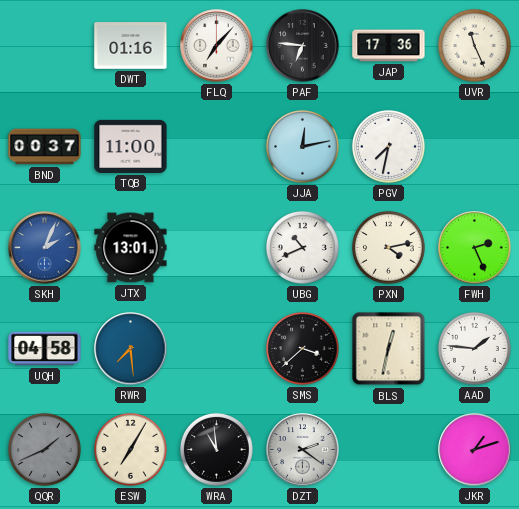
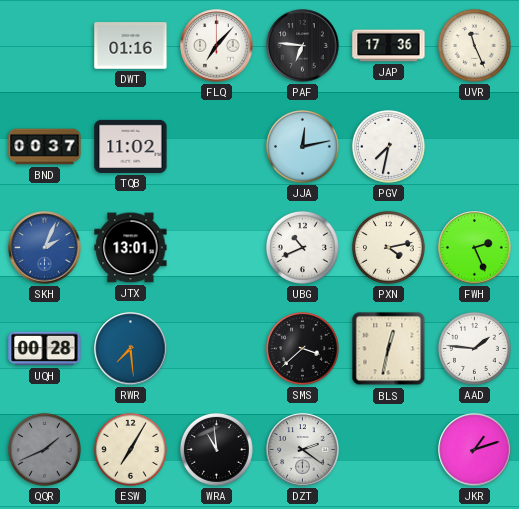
TQB: 11:00 -> 11:02
UQH: 04:58 -> 00:28
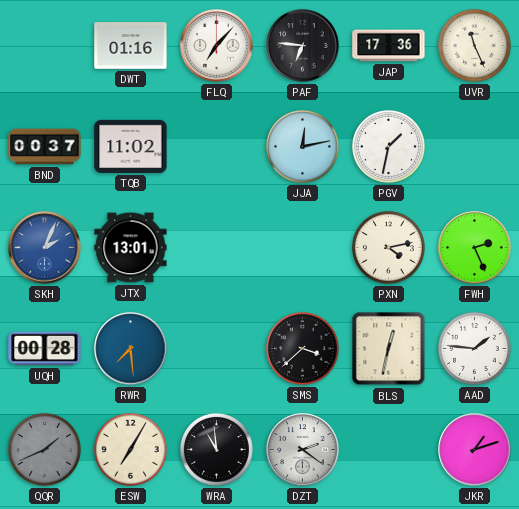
PGV: 7:32 -> 1:32
UBG: 10:41 -> none
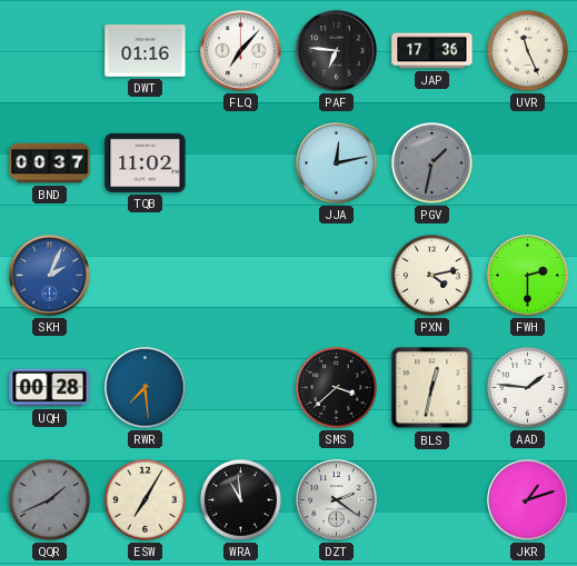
PGV dial: white -> grey
JTX: 13:01 -> none
FWH: 2:26 -> 2:30
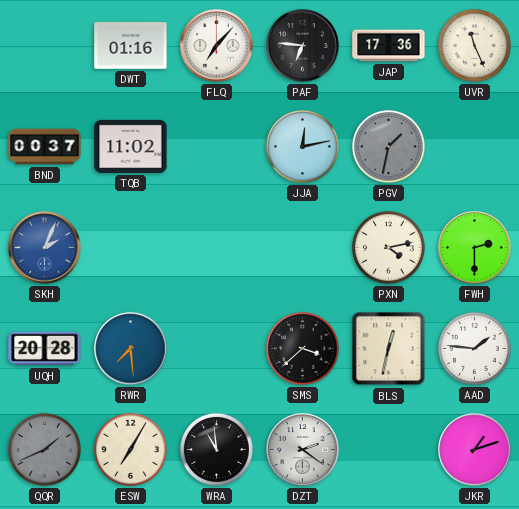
UQH: 00:28 -> 20:28
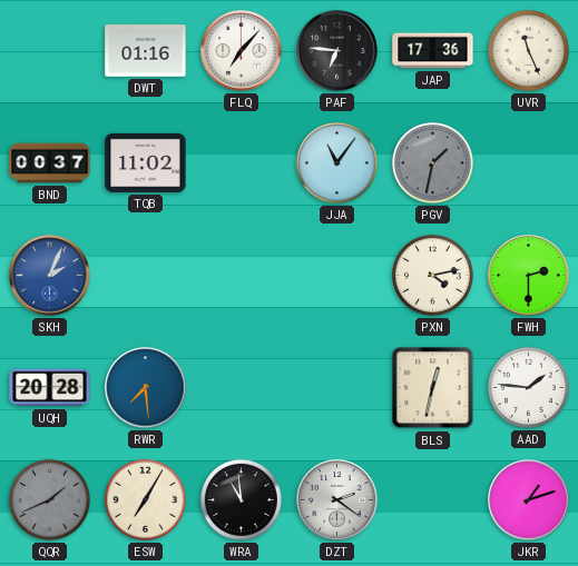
JJA: 12:13 -> 11:06
SMS: 3:38 -> none
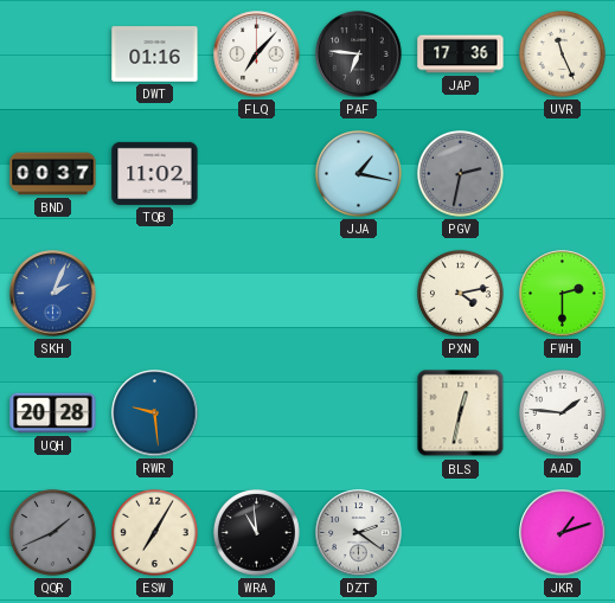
JJA: 11:06 -> 1:17
PGV: 1:32 -> 2:32
RWR: 7:29 -> 9:29
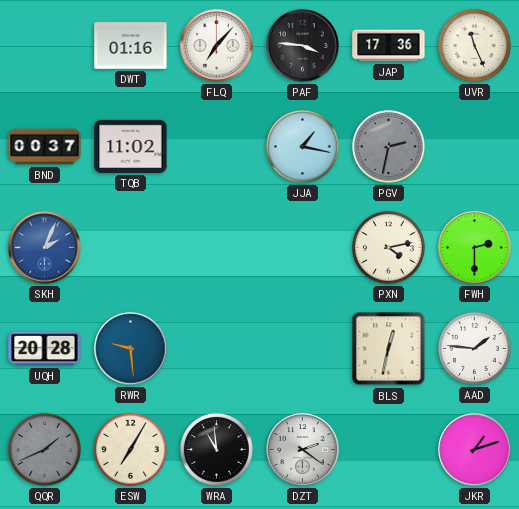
PAF: 6:46 -> 3:46
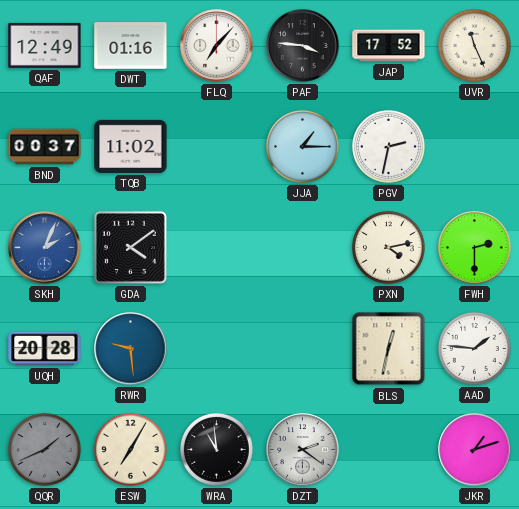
QAF: none -> 12:49
JAP: 17:36 -> 17:52
JJA: 1:17 -> 1:15
PGV dial: grey -> white
GDA: none -> 4:09
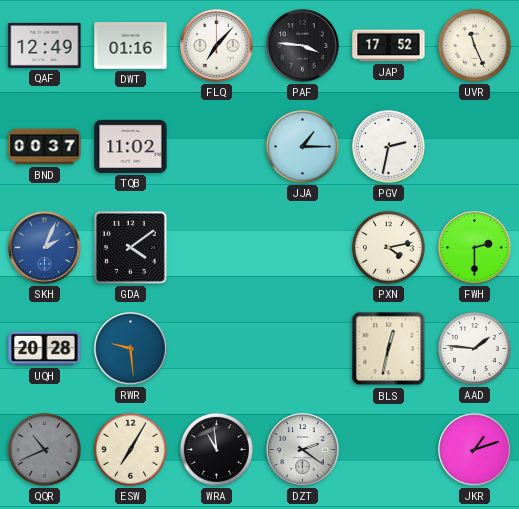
QQR: 1:41 -> 10:41
